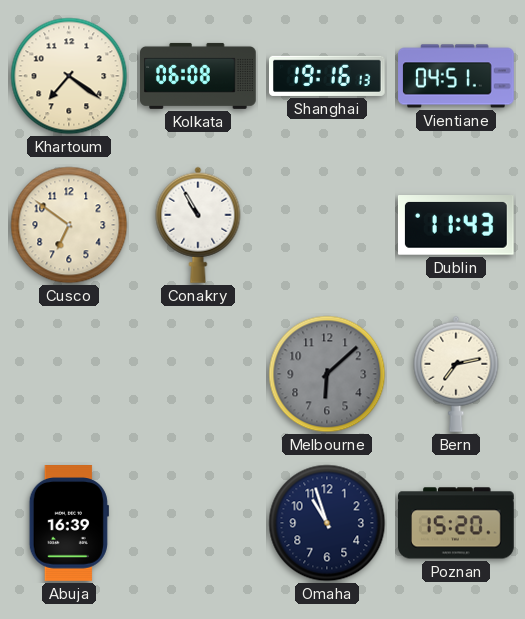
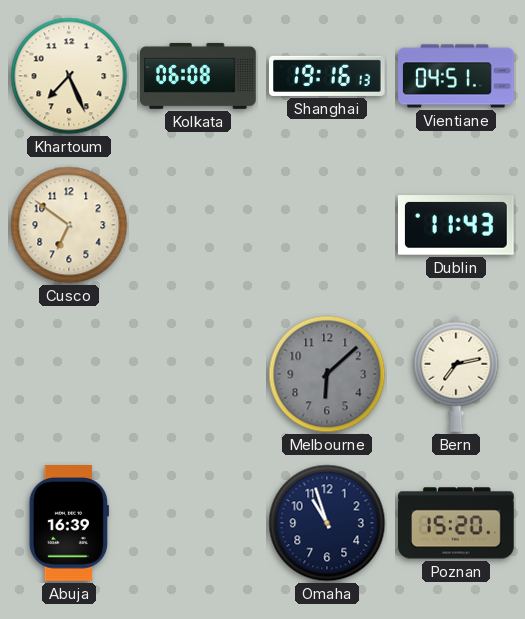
Khartoum: 7:21 -> 7:26
Conakry: 10:55 -> none
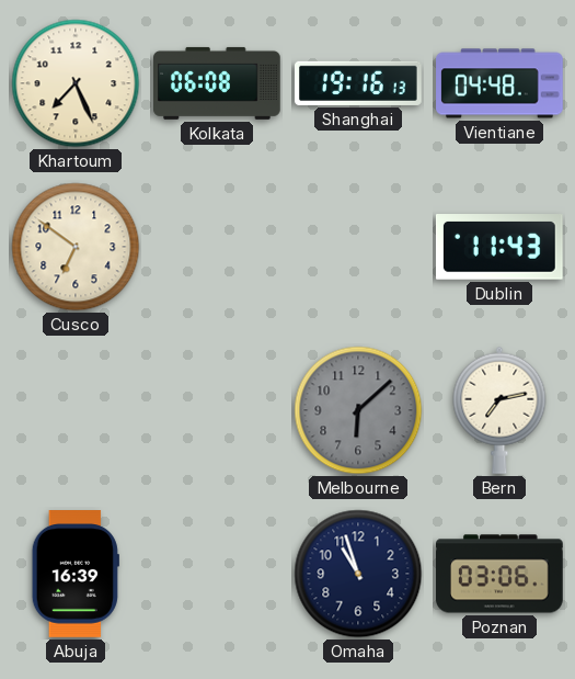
Vientiane: 04:51 -> 04:48
Poznan: 15:20 -> 03:06
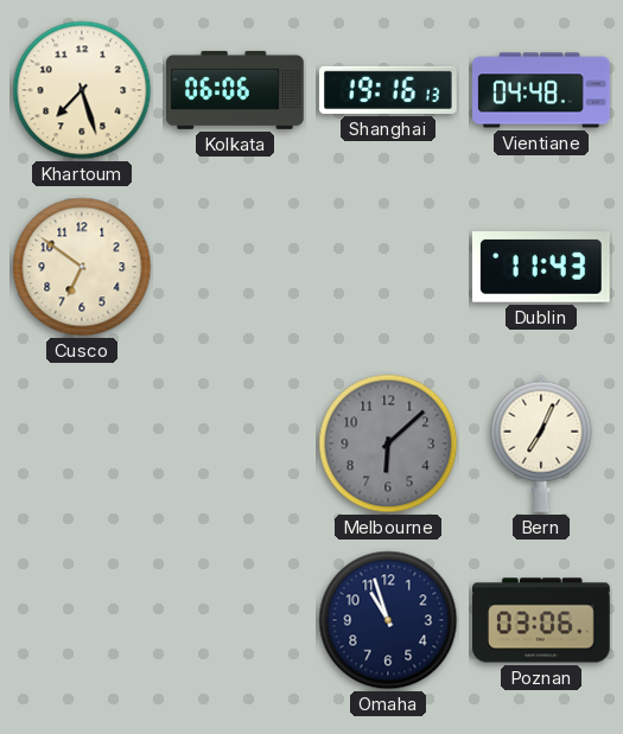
Khartoum: 7:26 -> 7:27
Kolkata: 06:08 -> 06:06
Bern: 7:13 -> 7:04
Abuja: 16:39 -> none
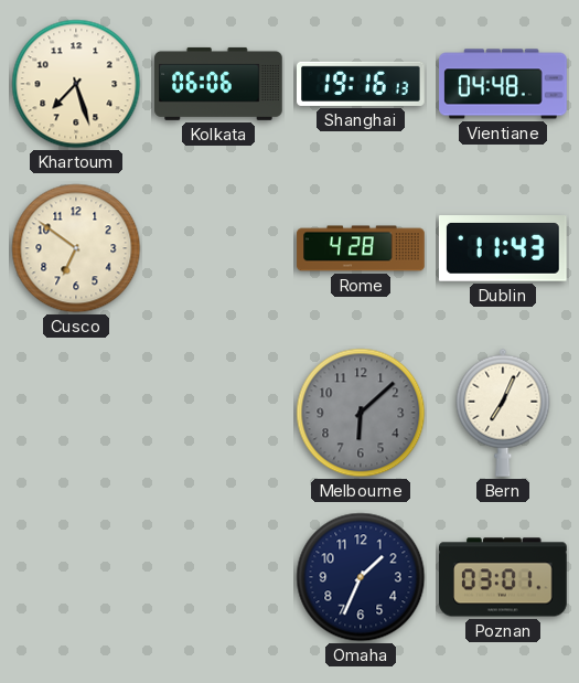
Rome: none -> 4:28
Omaha: 10:57 -> 1:34
Poznan: 03:06 -> 03:01
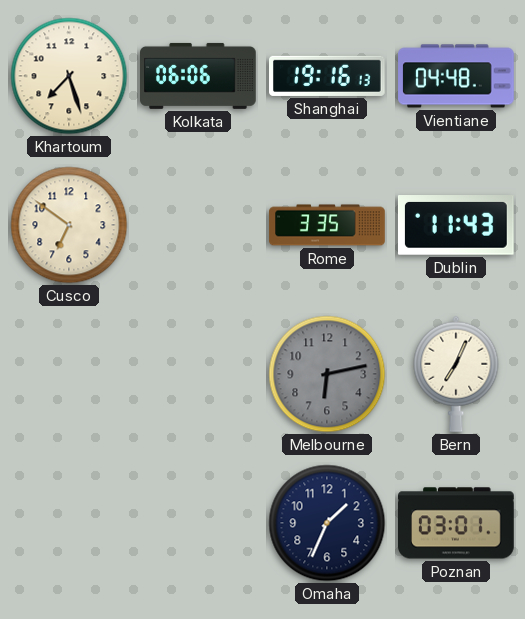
Rome: 4:28 -> 3:35
Melbourne: 6:08 -> 6:13
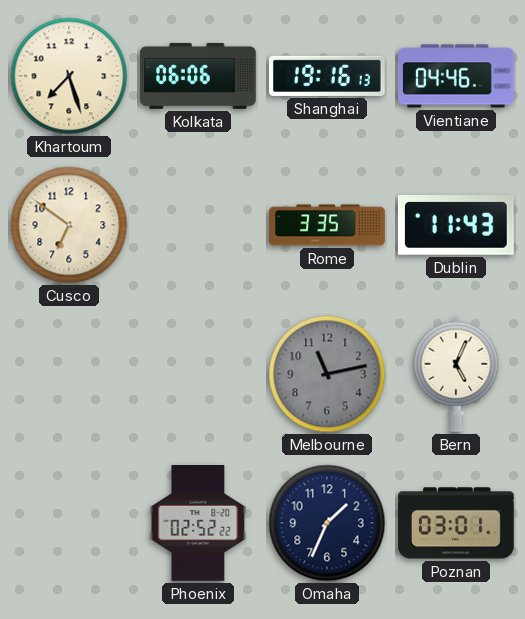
Vientiane: 04:48 -> 04:46
Melbourne: 6:13 -> 11:13
Bern: 7:04 -> 5:04
Phoenix: none -> 02:52
